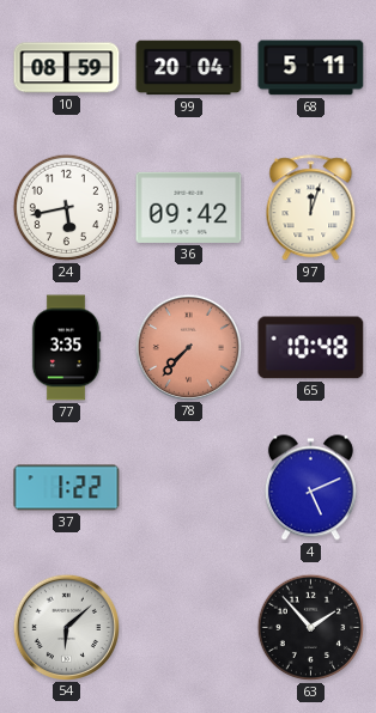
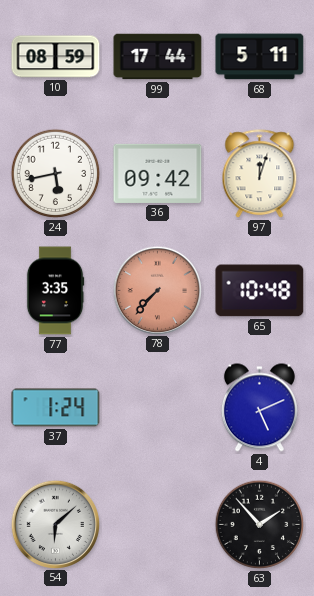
99: 20:04 -> 17:44
37: 1:22 -> 1:24
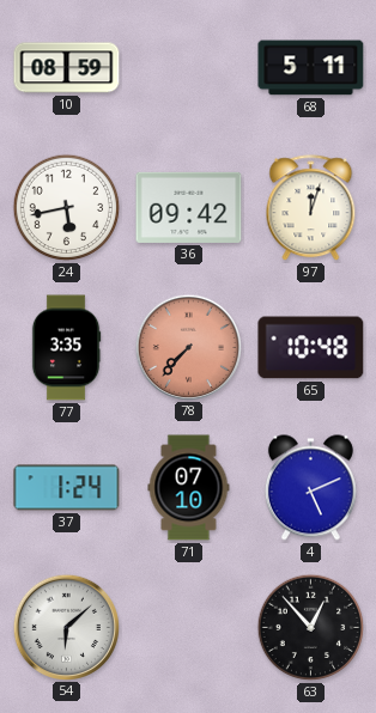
99: 17:44 -> none
71: none -> 07:10
63: 1:53 -> 12:53
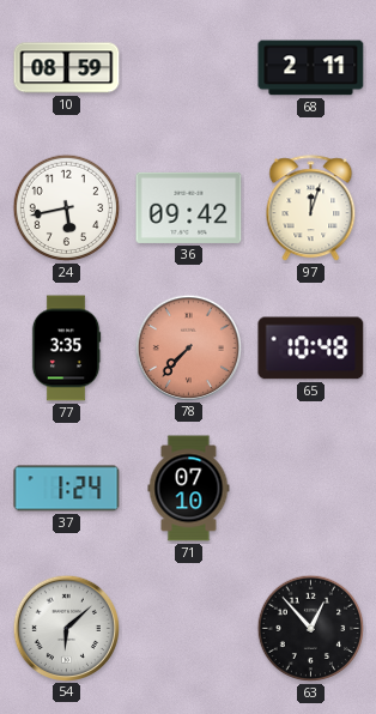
68: 5:11 -> 2:11
4: 5:11 -> none
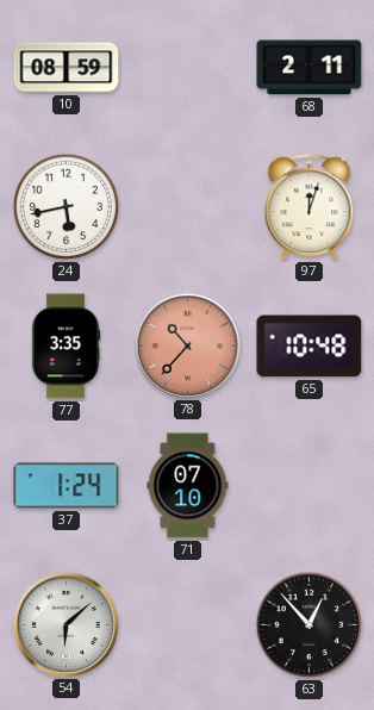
36: 09:42 -> none
78: 7:37 -> 10:37
